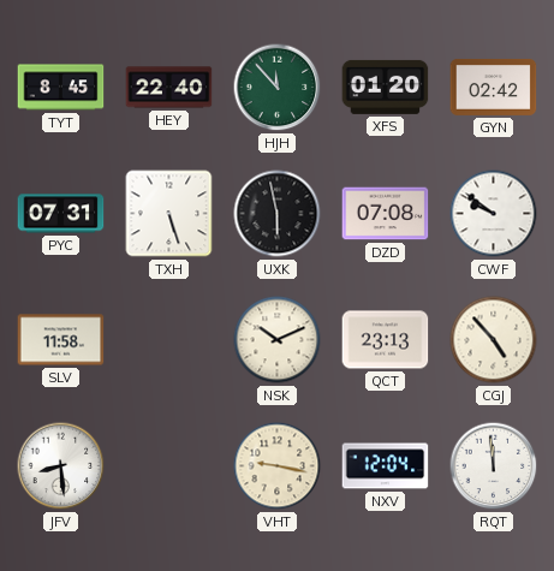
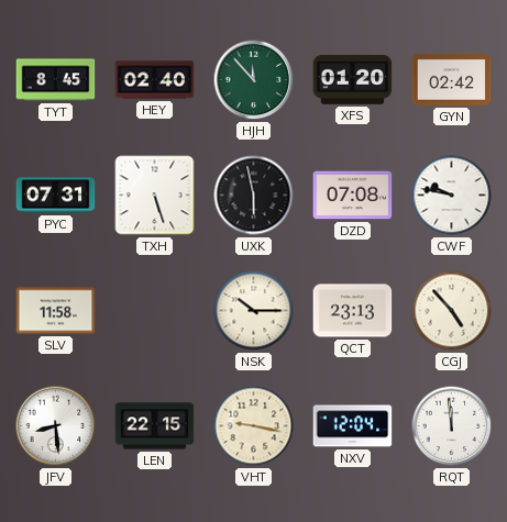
HEY: 22:40 -> 02:40
CWF: 9:51 -> 9:47
NSK: 10:11 -> 10:15
LEN: none -> 22:15
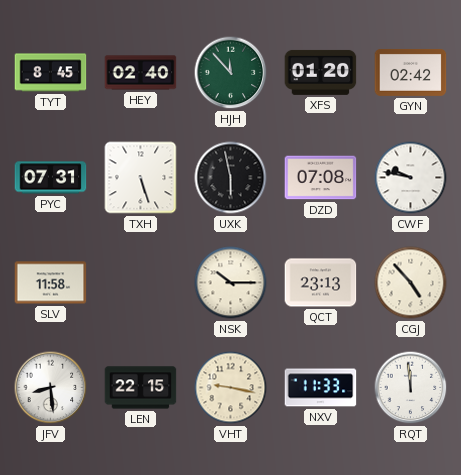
NXV: 12:04 -> 11:33
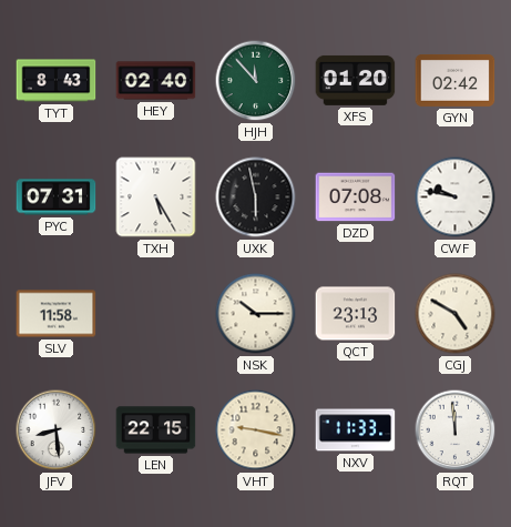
TYT: 8:45 -> 8:43
TXH: 5:27 -> 5:25
CGJ: 4:53 -> 4:50
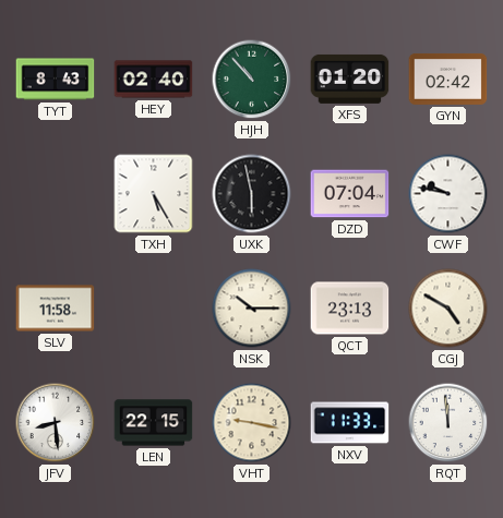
HJH: 11:53 -> 10:53
PYC: 07:31 -> none
DZD: 07:08 -> 07:04
